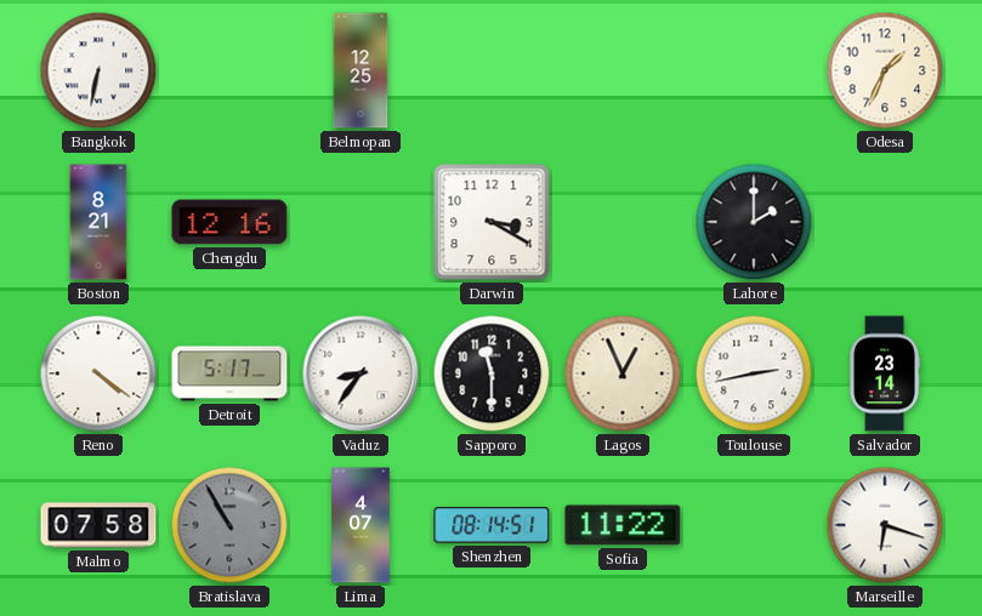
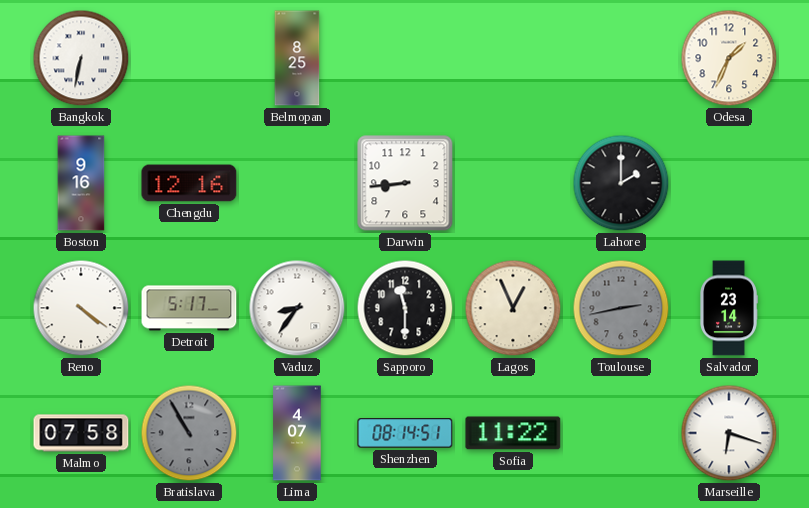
Belmopan: 12:25 -> 8:25
Boston: 8:21 -> 9:16
Darwin: 3:20 -> 8:44
Toulouse dial: white -> grey
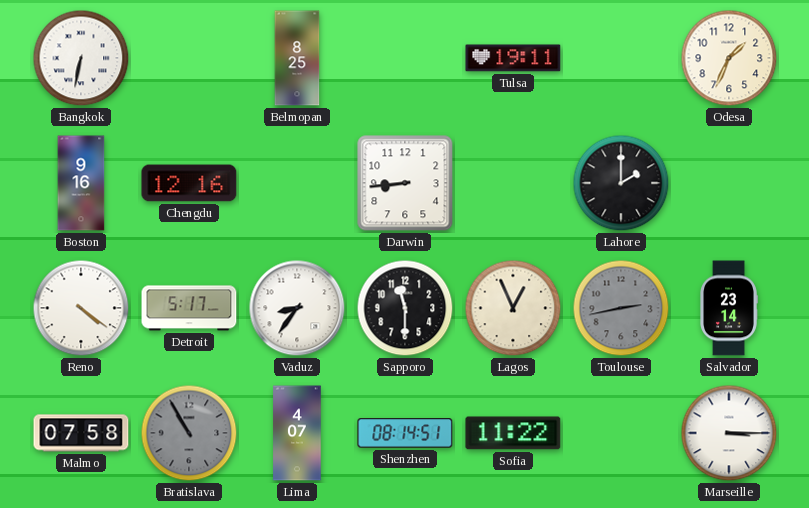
Tulsa: none -> 19:11
Marseille: 6:18 -> 3:15
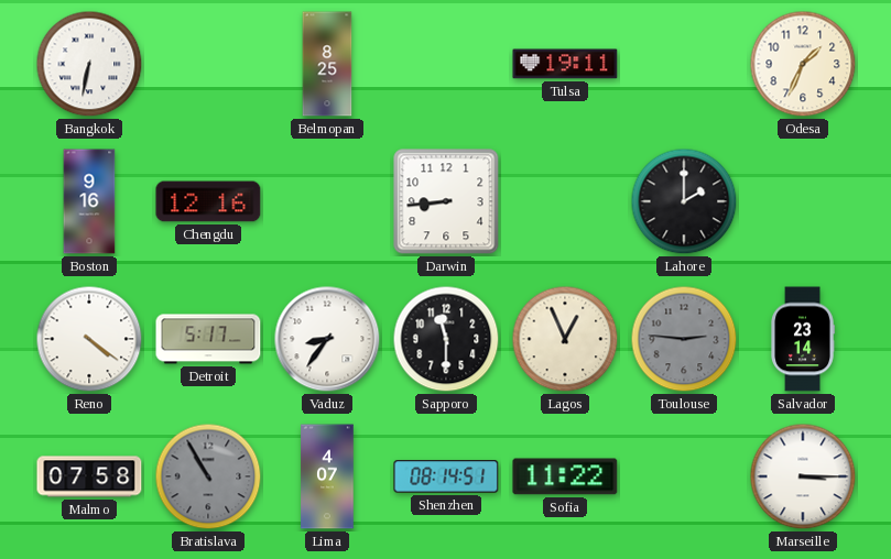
Toulouse: 2:43 -> 2:46
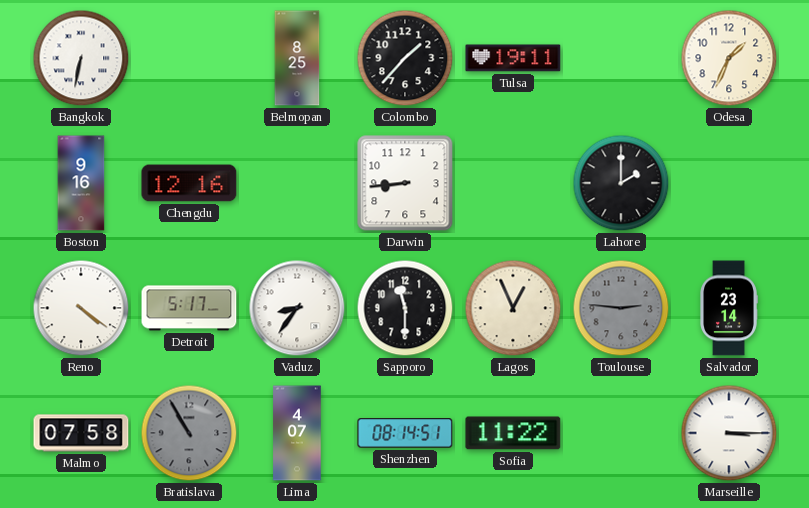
Colombo: none -> 1:37
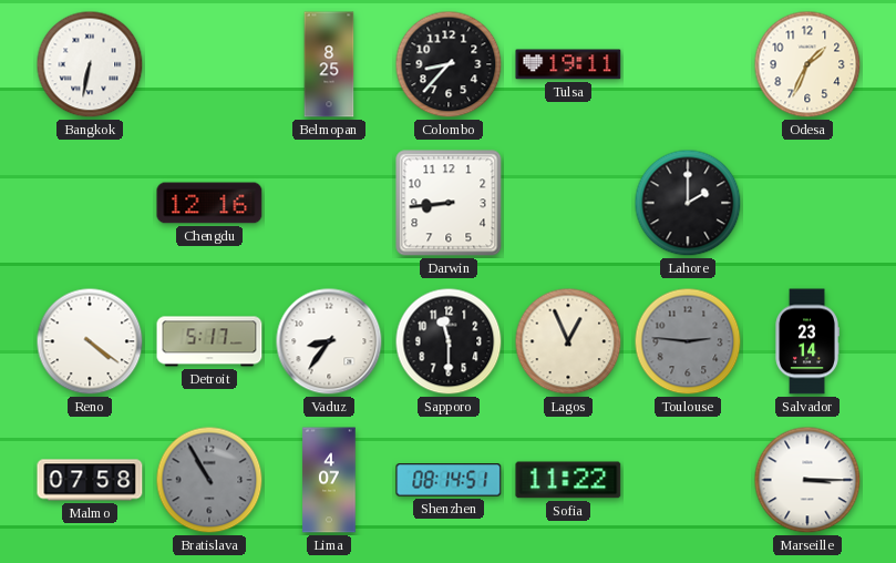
Colombo: 1:37 -> 8:37
Boston: 9:16 -> none
